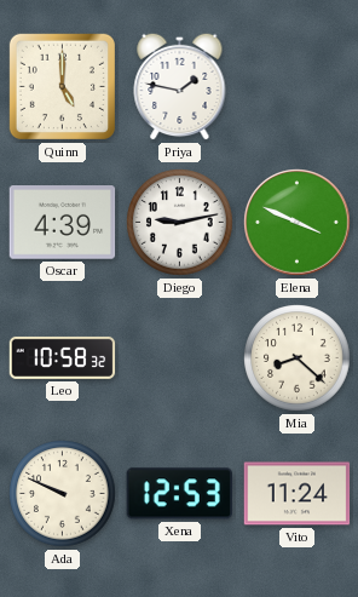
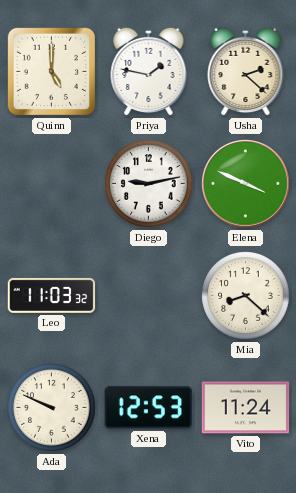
Usha: none -> 2:22
Oscar: 4:39 -> none
Leo: 10:58 -> 11:03
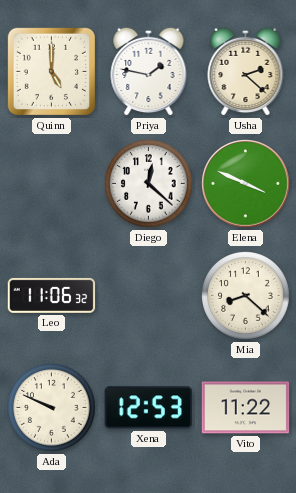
Diego: 9:13 -> 12:22
Leo: 11:03 -> 11:06
Vito: 11:24 -> 11:22
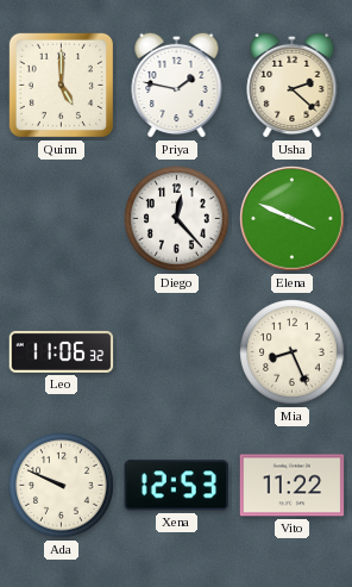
Diego: 12:22 -> 12:23
Mia: 8:22 -> 8:26
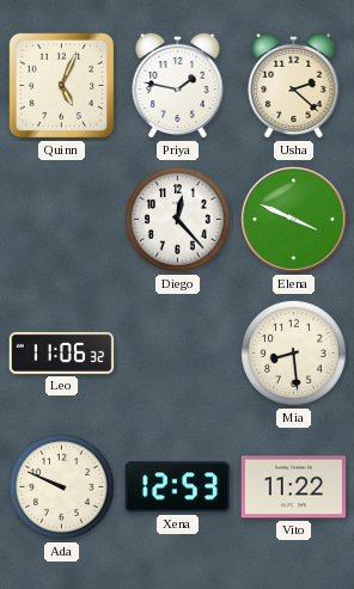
Quinn: 5:00 -> 5:04
Mia: 8:26 -> 8:29
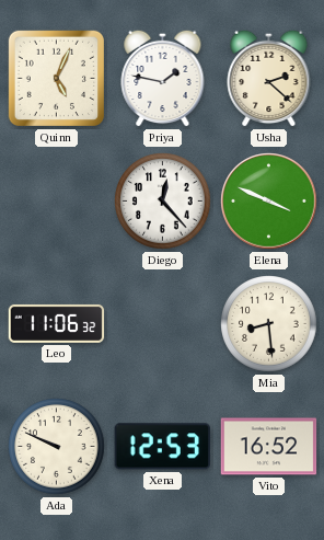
Vito: 11:22 -> 16:52
